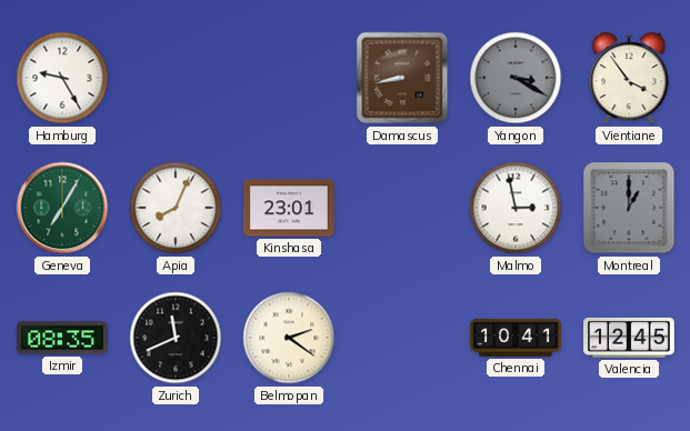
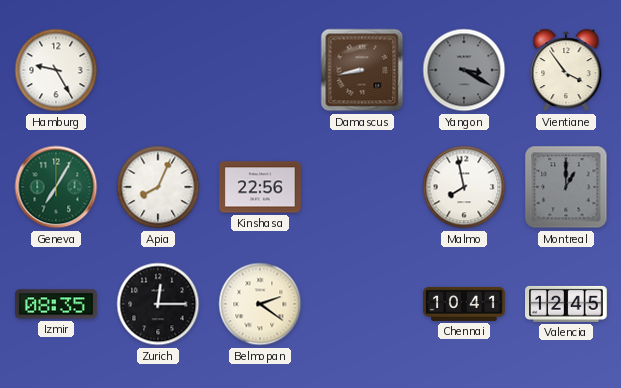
Kinshasa: 23:01 -> 22:56
Malmo: 2:58 -> 7:58
Zurich: 11:41 -> 12:15
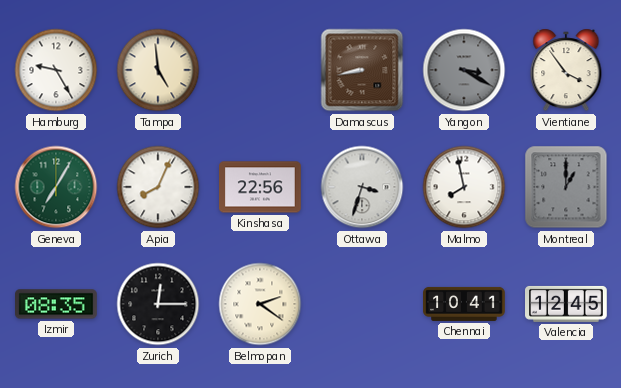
Tampa: none -> 4:59
Ottawa: none -> 3:33
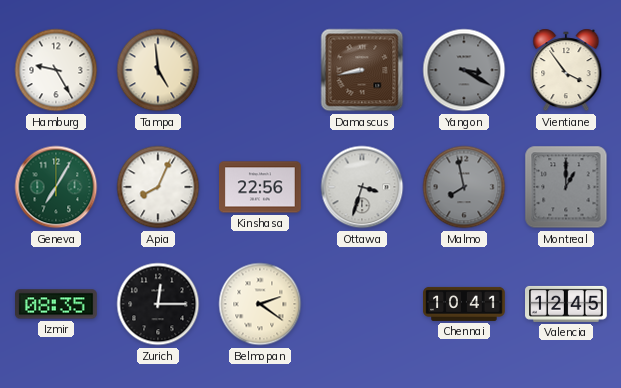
Malmo dial: white -> grey
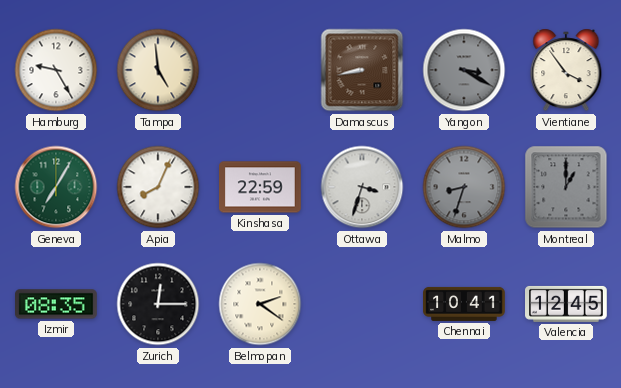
Kinshasa: 22:56 -> 22:59
Malmo: 7:58 -> 8:33
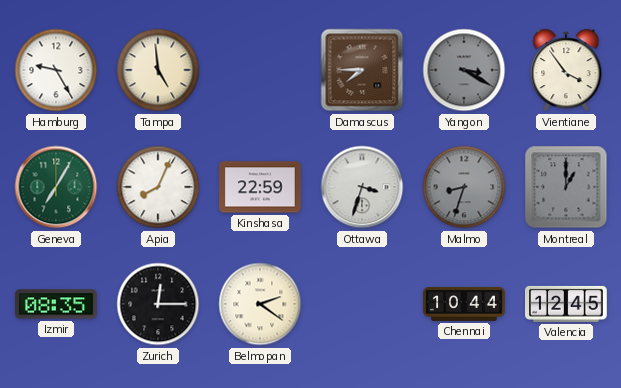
Damascus: 8:43 -> 7:45
Chennai: 10:41 -> 10:44
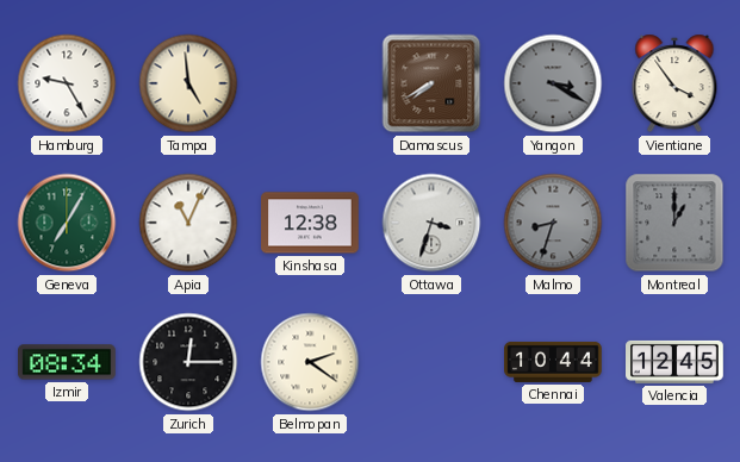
Damascus: 7:45 -> 7:40
Apia: 8:04 -> 11:04
Kinshasa: 22:59 -> 12:38
Izmir: 08:35 -> 08:34
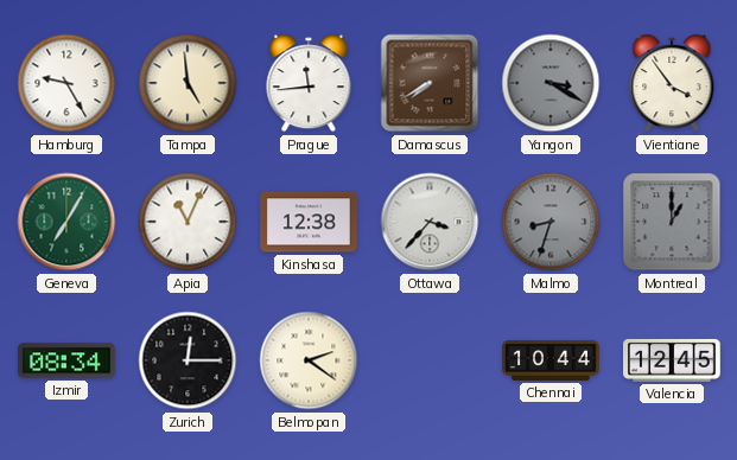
Prague: none -> 11:44
Ottawa: 3:33 -> 3:37
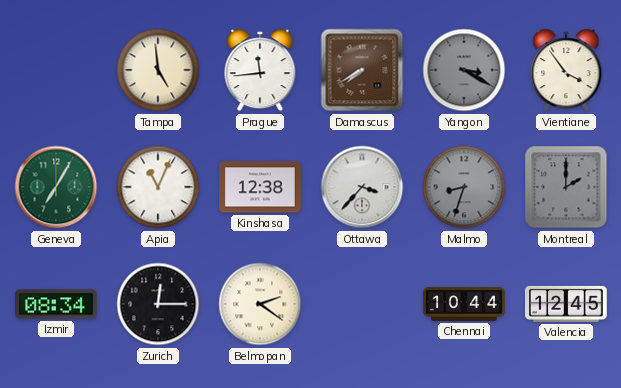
Hamburg: 9:25 -> none
Montreal: 1:00 -> 2:00
